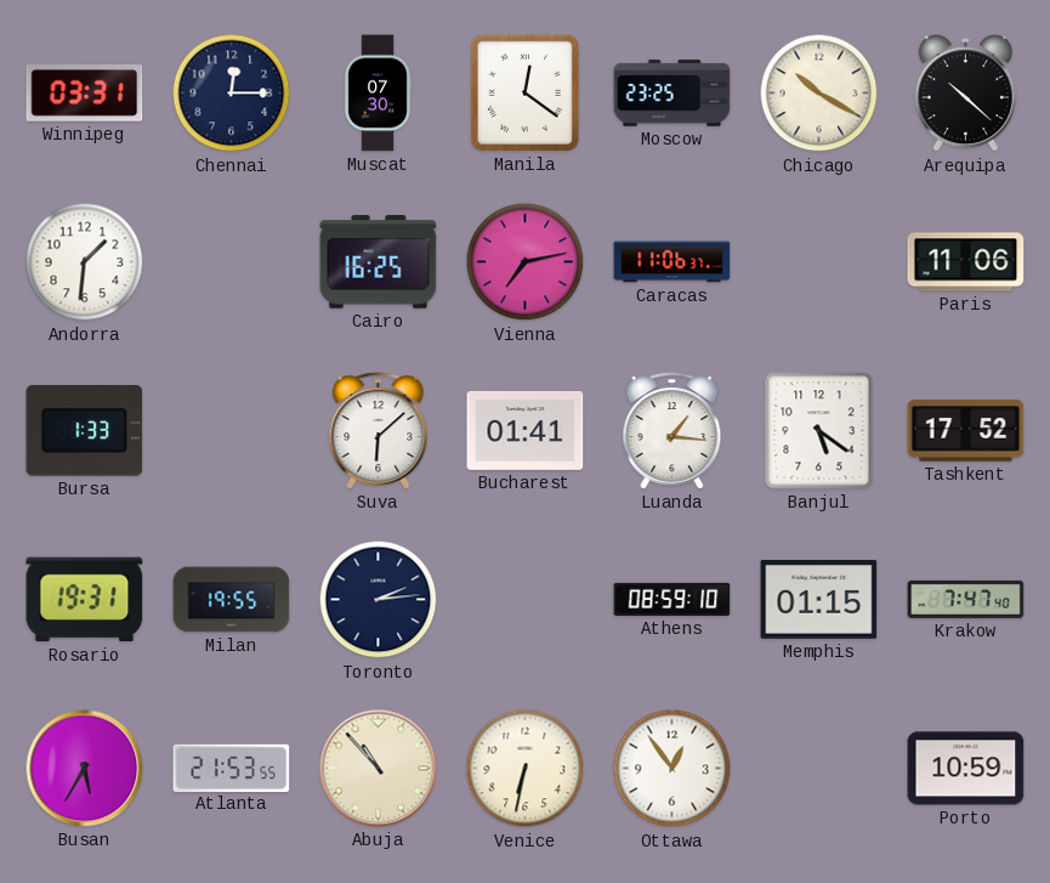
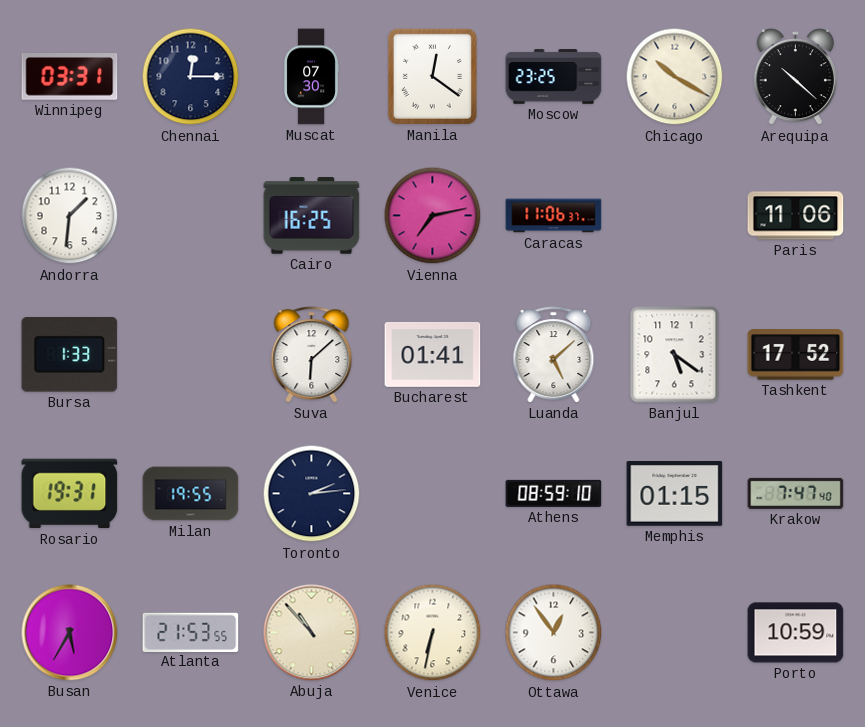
Luanda: 1:16 -> 5:08
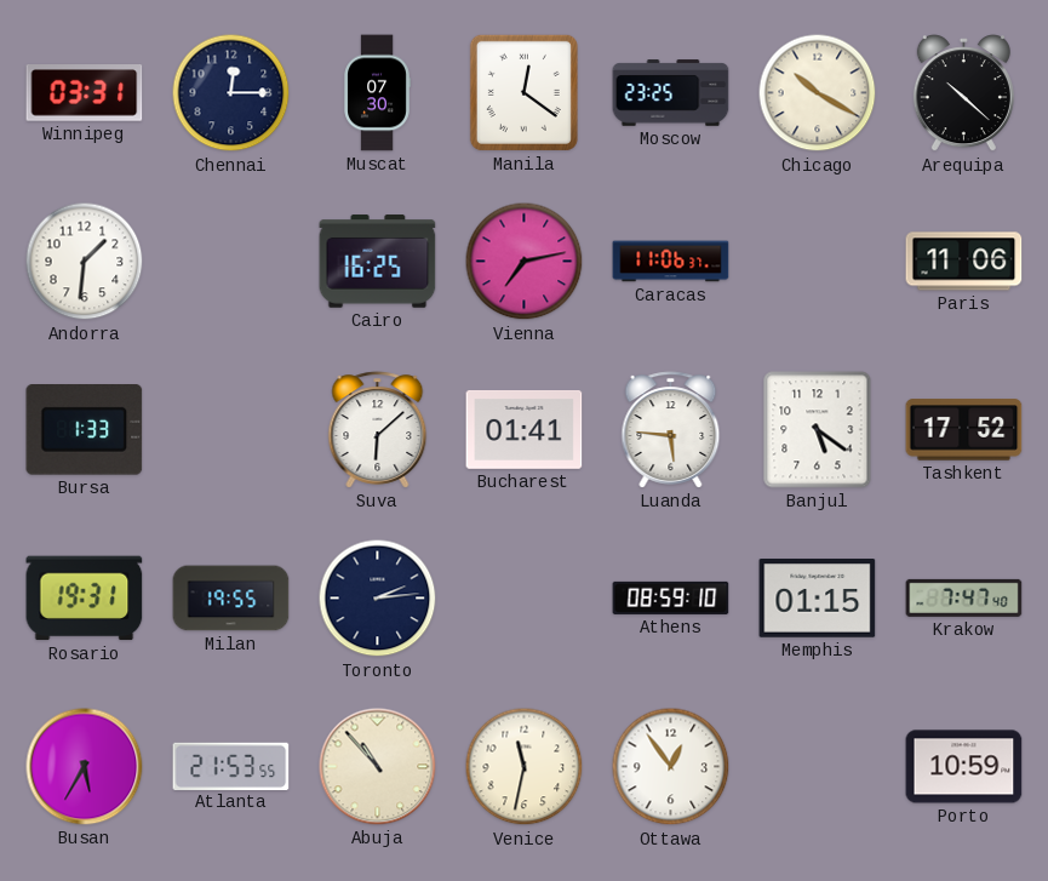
Luanda: 5:08 -> 5:46
Venice: 6:32 -> 11:32
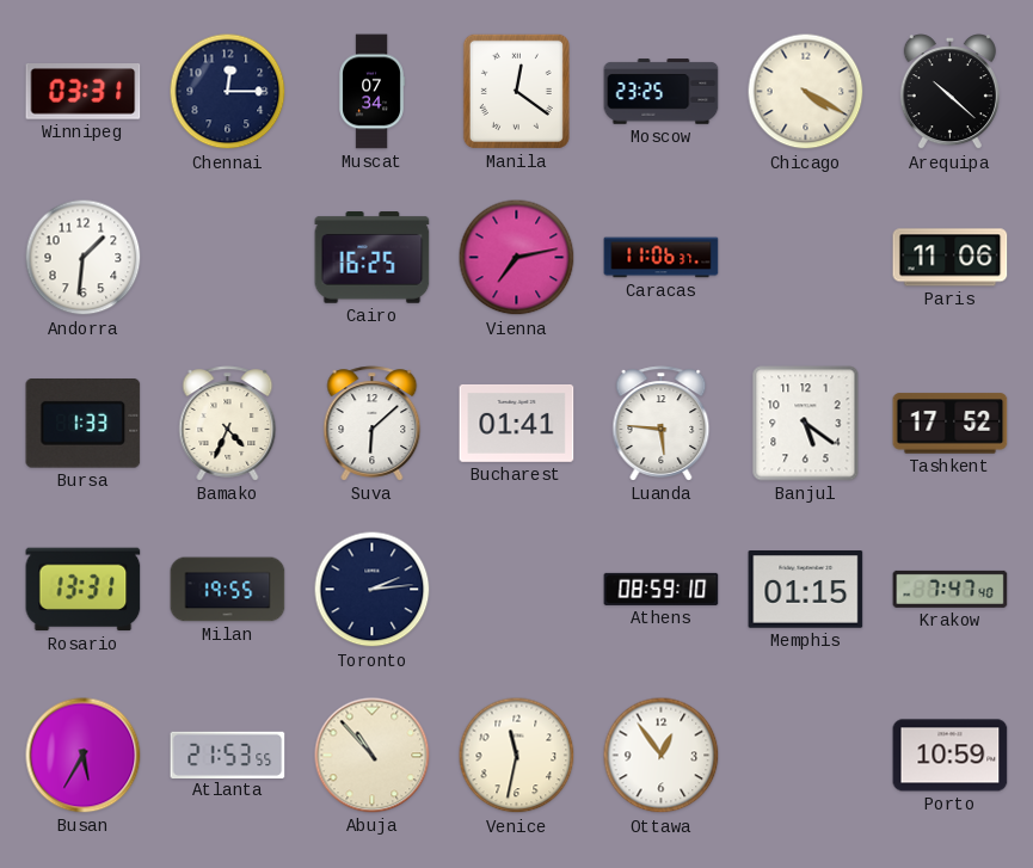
Muscat: 07:30 -> 07:34
Chicago: 10:20 -> 4:20
Bamako: none -> 4:34
Rosario: 19:31 -> 13:31
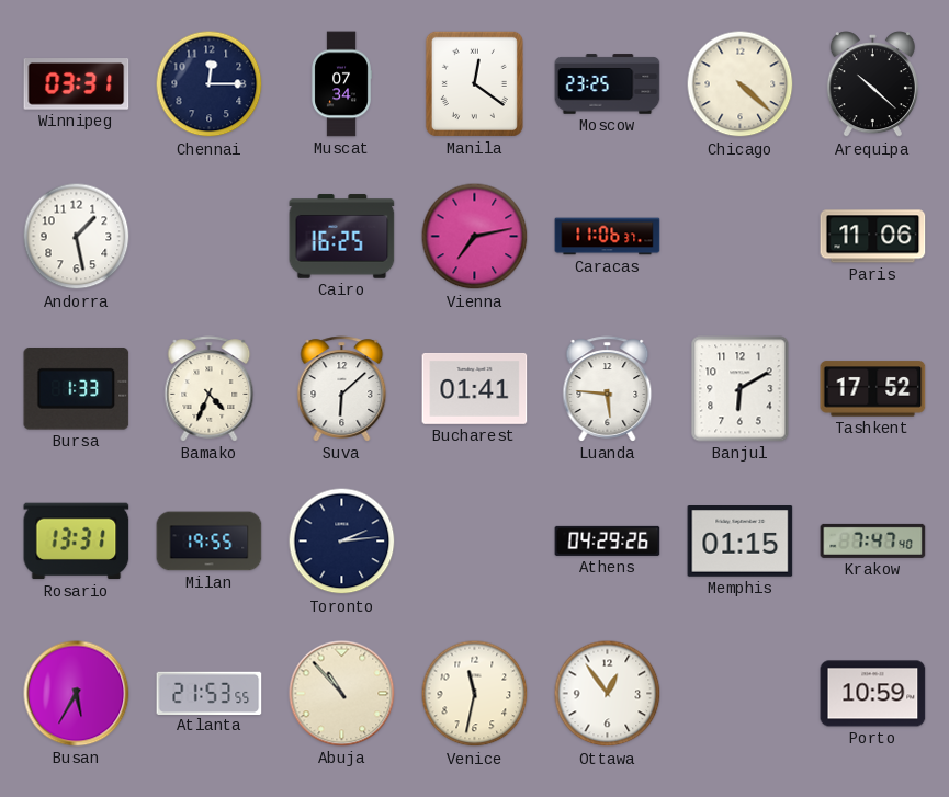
Chicago: 4:20 -> 4:22
Andorra: 1:31 -> 1:28
Banjul: 5:21 -> 6:10
Athens: 08:59 -> 04:29
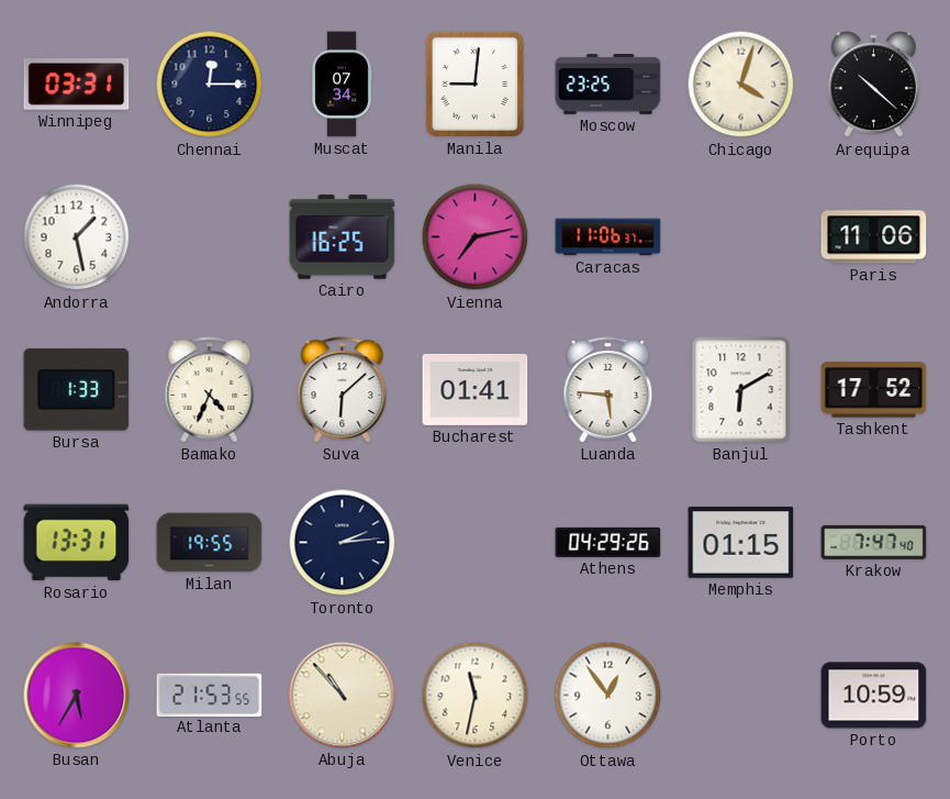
Manila: 12:21 -> 9:01
Chicago: 4:22 -> 4:03
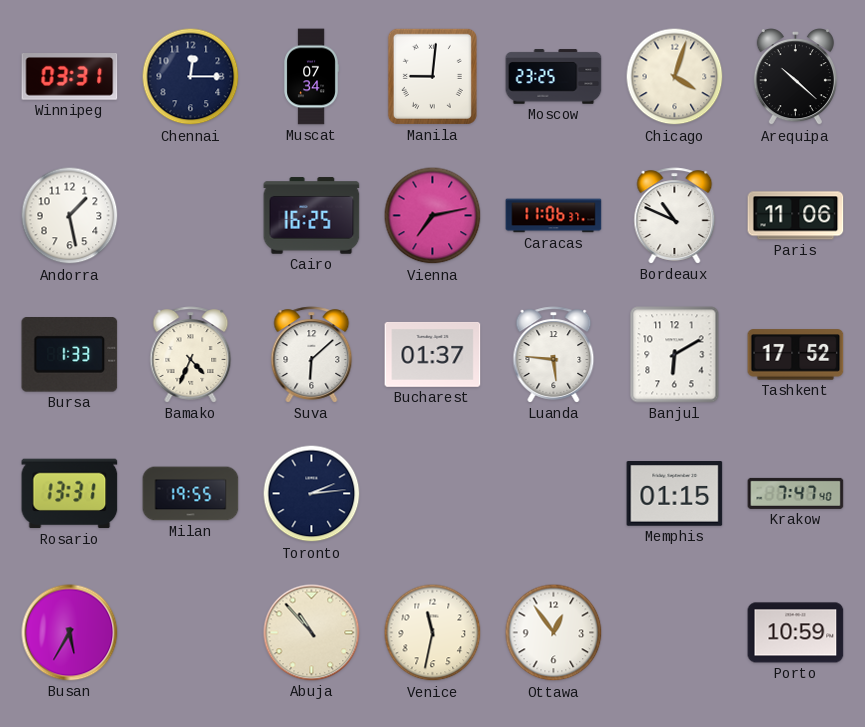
Bordeaux: none -> 10:49
Bucharest: 01:41 -> 01:37
Athens: 04:29 -> none
Atlanta: 21:53 -> none
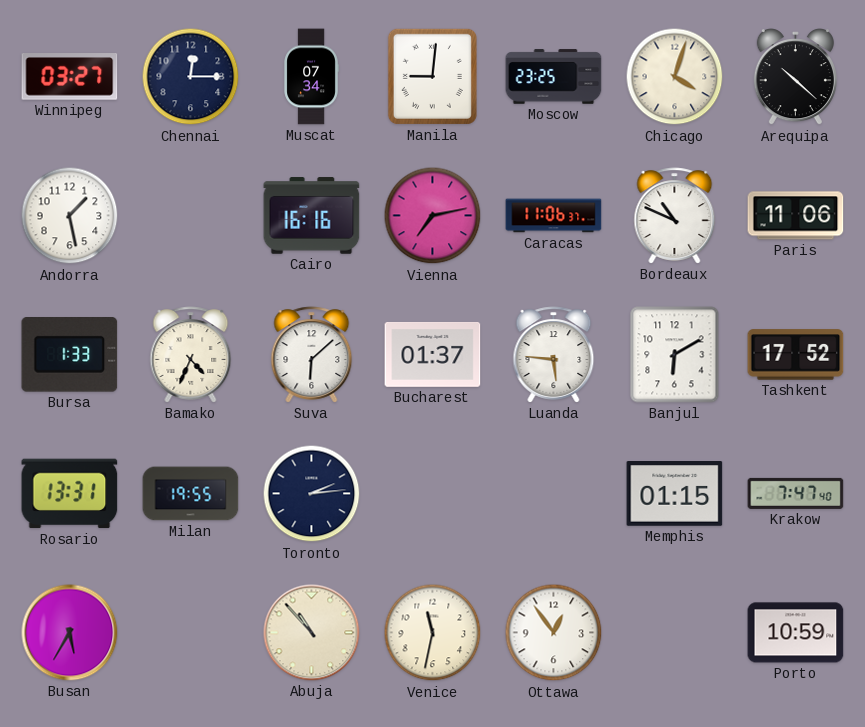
Winnipeg: 03:31 -> 03:27
Cairo: 16:25 -> 16:16
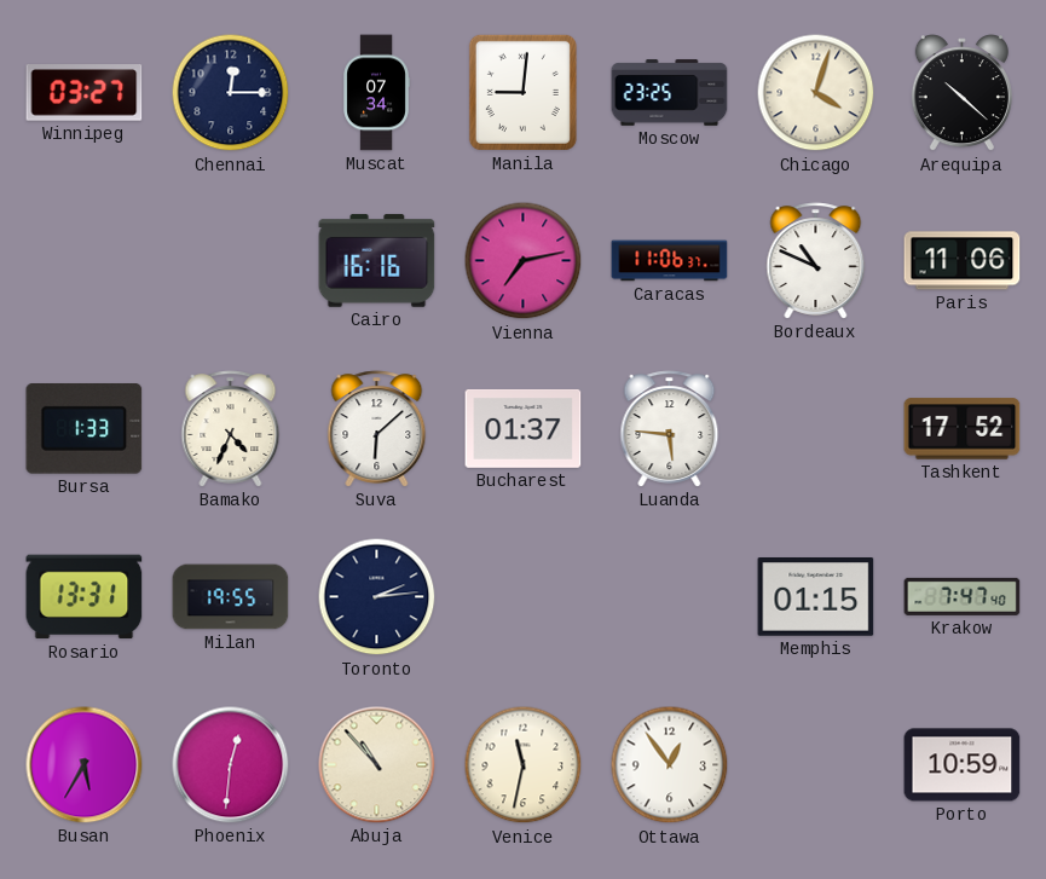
Andorra: 1:28 -> none
Banjul: 6:10 -> none
Phoenix: none -> 12:31
